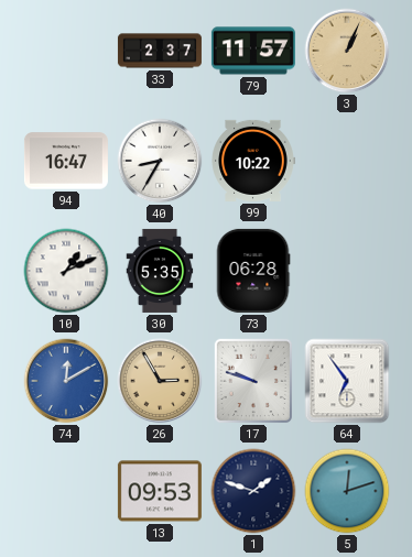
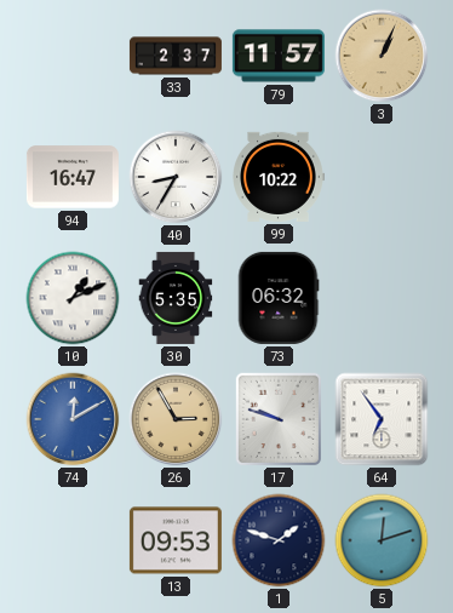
73: 06:28 -> 06:32
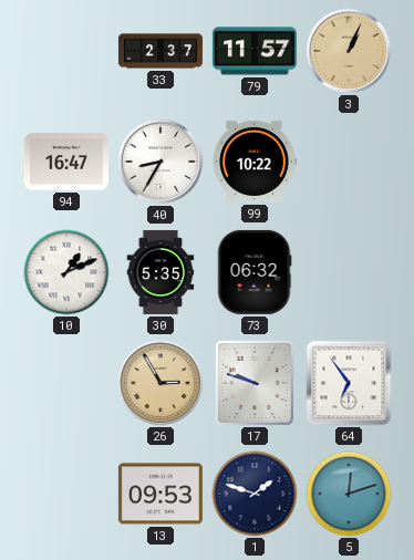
74: 12:10 -> none
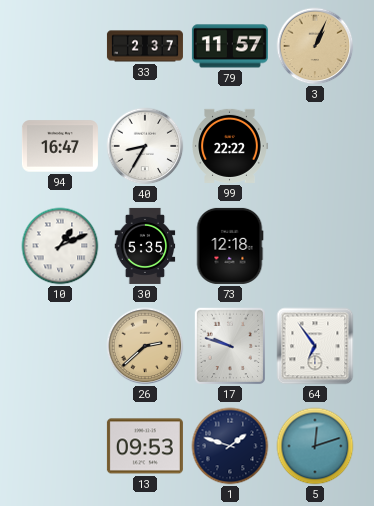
99: 10:22 -> 22:22
73: 06:32 -> 12:18
26: 2:55 -> 2:38
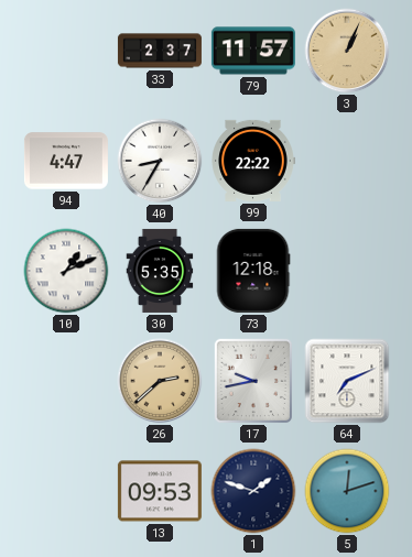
94: 16:47 -> 4:47
17: 9:48 -> 9:43
64: 6:54 -> 7:11
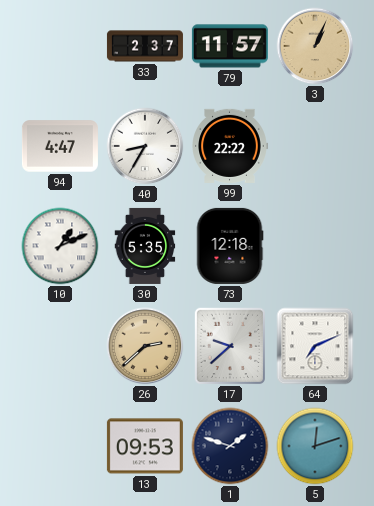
17: 9:43 -> 9:38
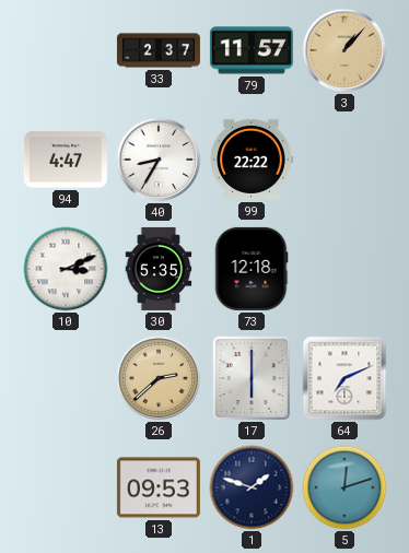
3: 1:04 -> 1:07
10: 1:11 -> 3:11
17: 9:38 -> 6:00
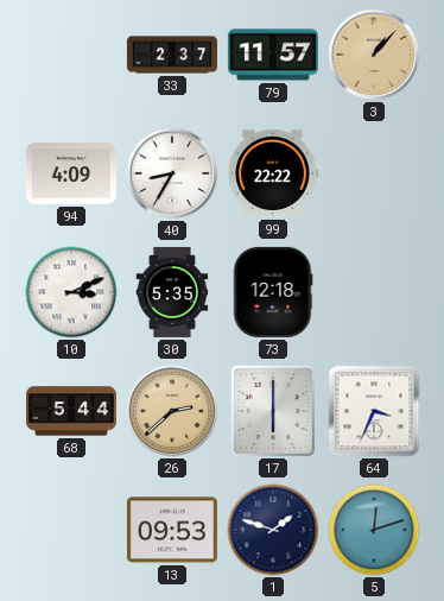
94: 4:47 -> 4:09
68: none -> 5:44
64: 7:11 -> 3:34
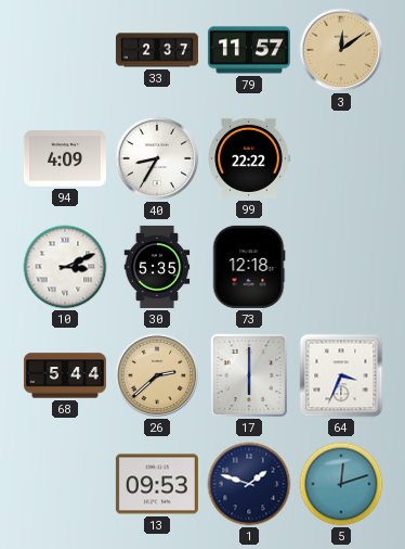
3: 1:07 -> 12:09
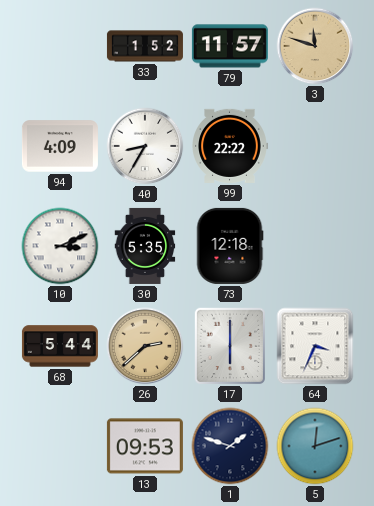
33: 2:37 -> 1:52
3: 12:09 -> 11:48
